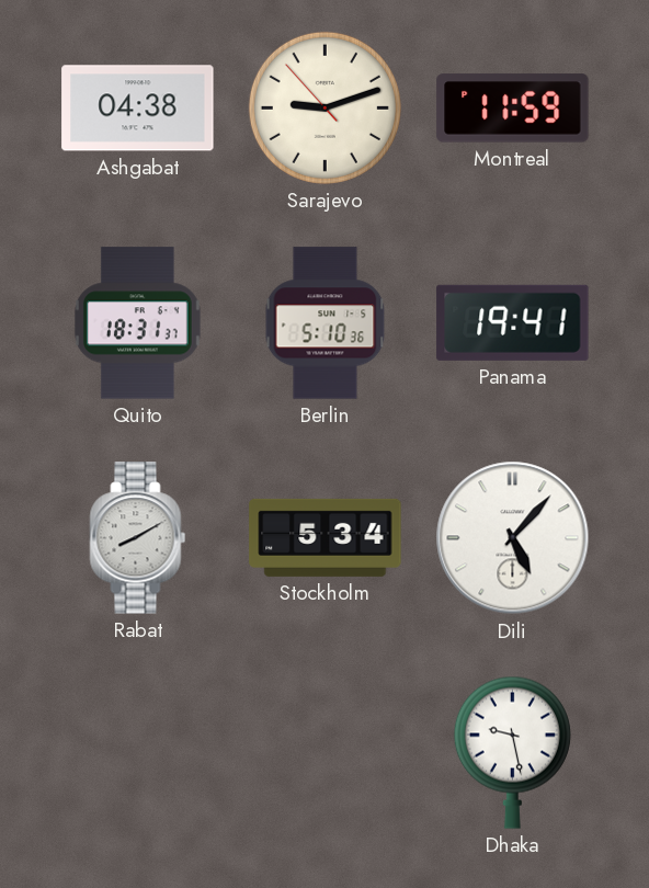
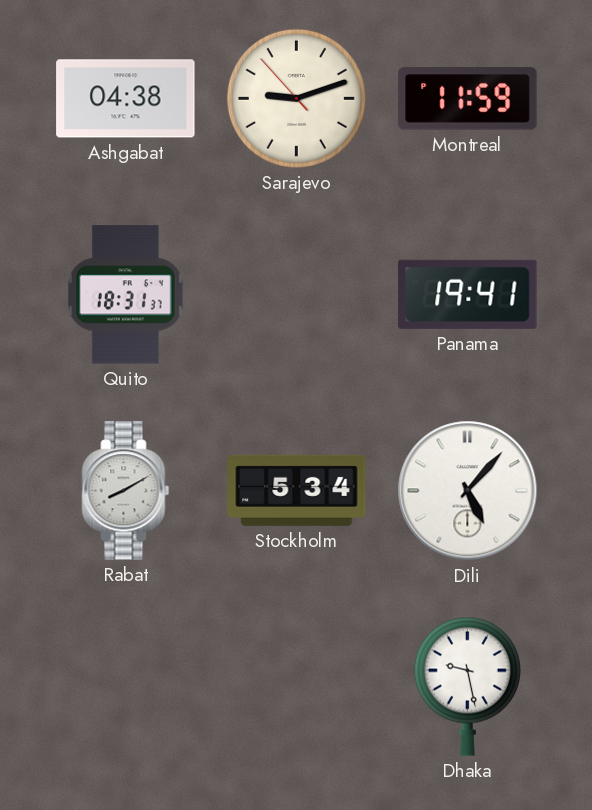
Berlin: 5:10 -> none
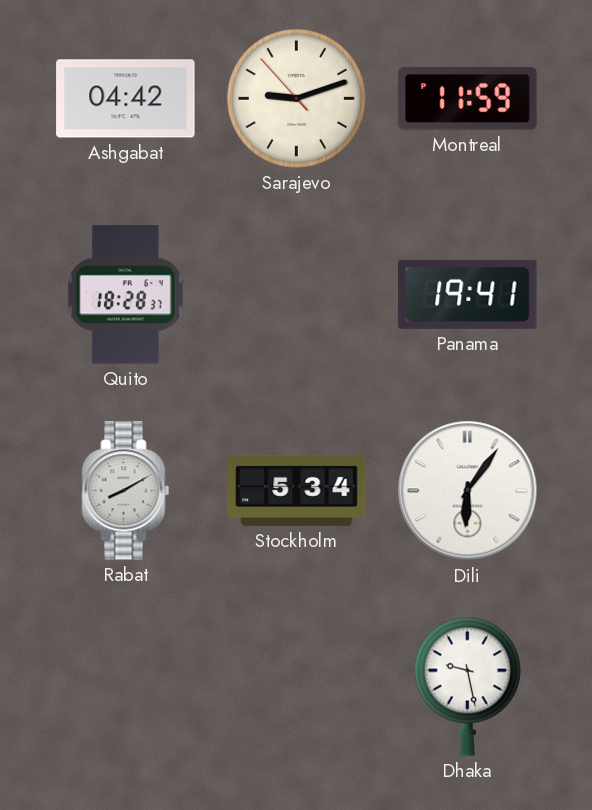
Ashgabat: 04:38 -> 04:42
Quito: 18:31 -> 18:28
Dili: 5:07 -> 6:06
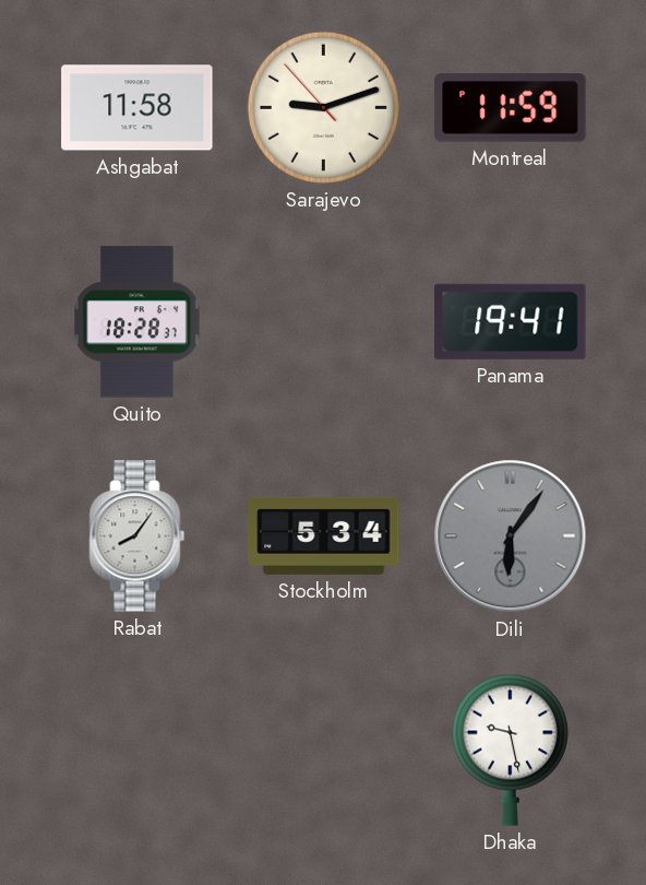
Ashgabat: 04:42 -> 11:58
Rabat: 8:10 -> 8:06
Dili dial: white -> grey
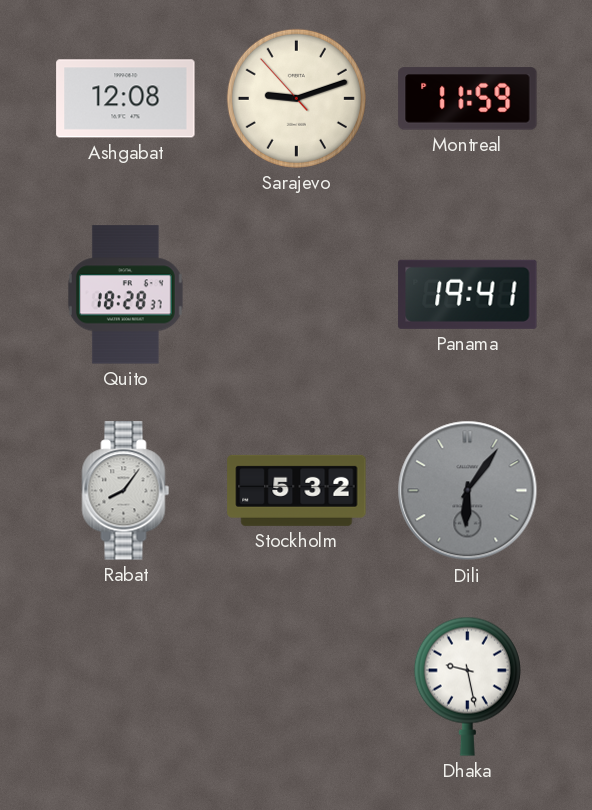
Ashgabat: 11:58 -> 12:08
Stockholm: 5:34 -> 5:32
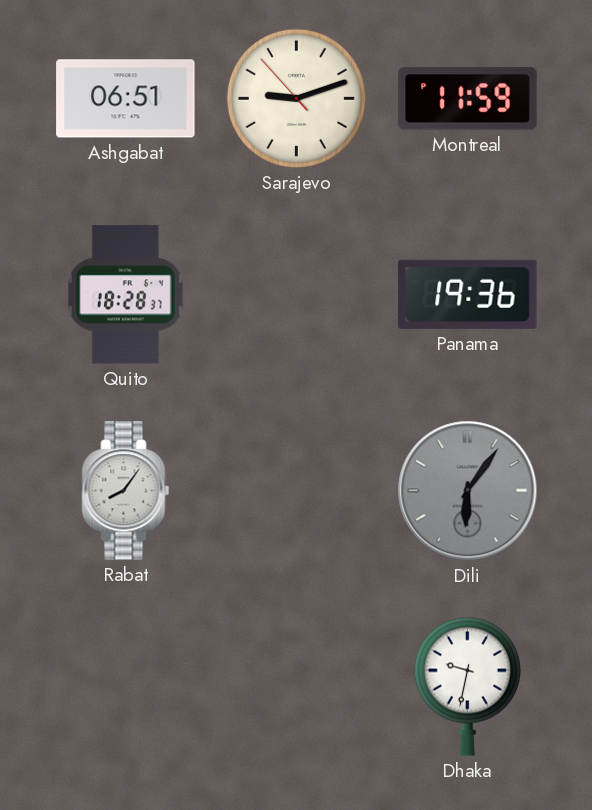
Ashgabat: 12:08 -> 06:51
Panama: 19:41 -> 19:36
Stockholm: 5:32 -> none
Dhaka: 9:28 -> 9:32
